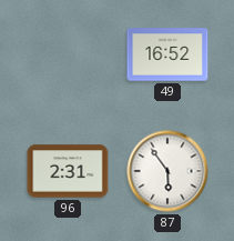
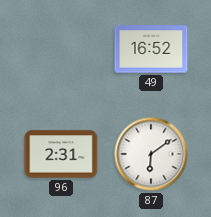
87: 5:54 -> 6:09
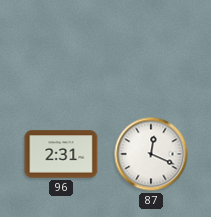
49: 16:52 -> none
87: 6:09 -> 12:19
